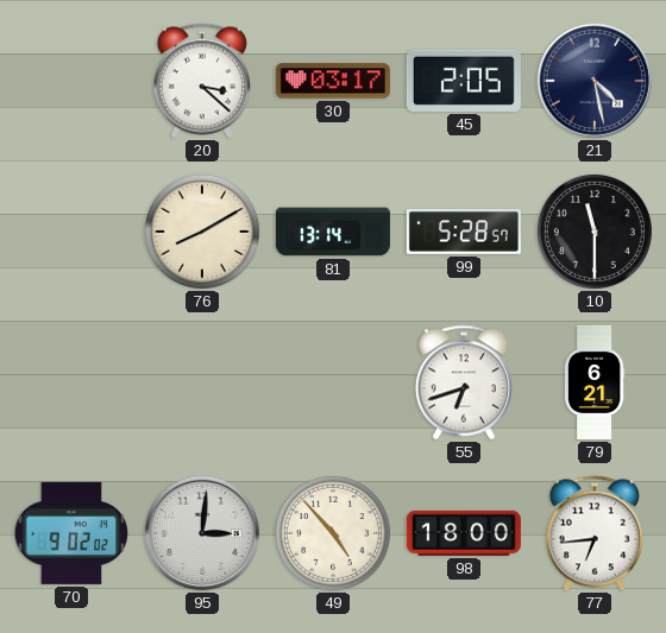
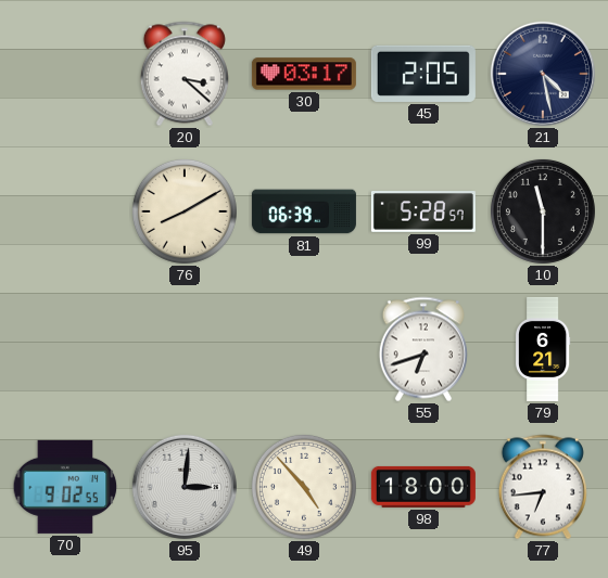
81: 13:14 -> 06:39
70: 9:02:02 -> 9:02:55
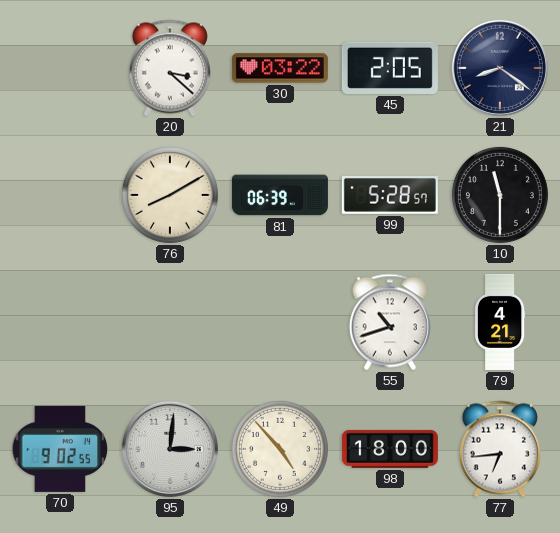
30: 03:17 -> 03:22
21: 4:28 -> 8:21
55: 6:42 -> 10:42
79: 6:21 -> 4:21
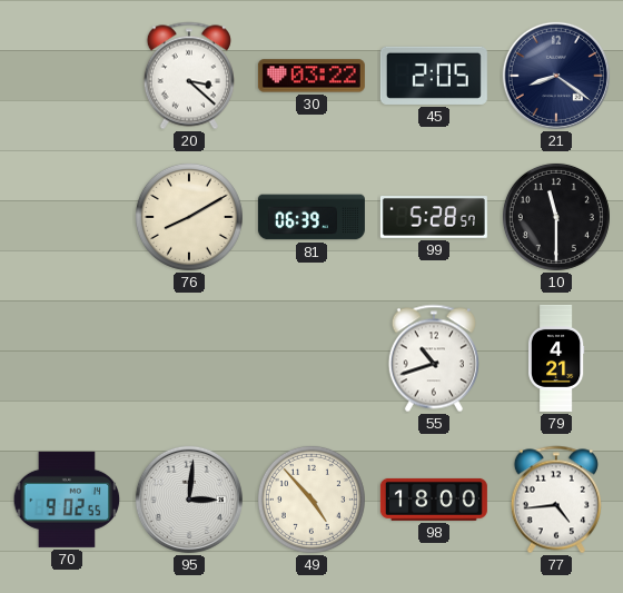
77: 6:44 -> 4:44
